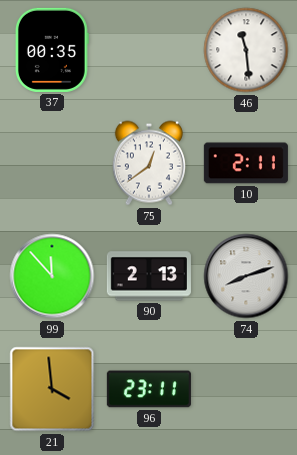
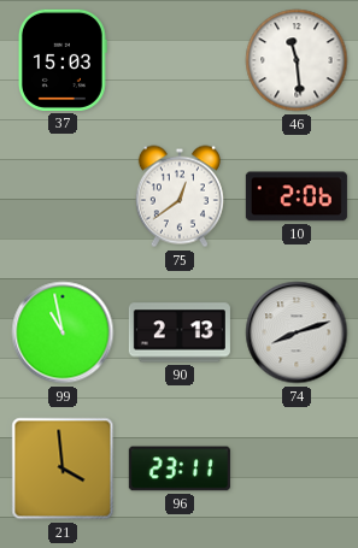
37: 00:35 -> 15:03
10: 2:11 -> 2:06
99: 11:53 -> 10:58
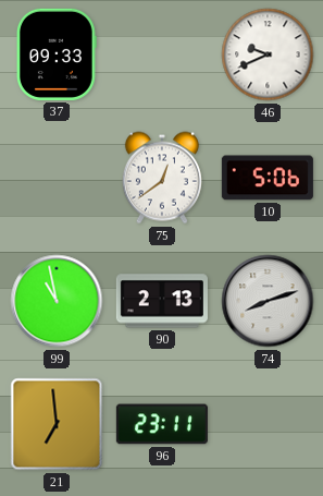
37: 15:03 -> 09:33
46: 11:29 -> 9:41
10: 2:06 -> 5:06
21: 3:59 -> 6:59
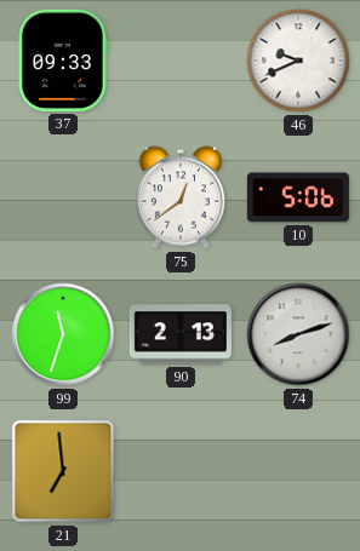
99: 10:58 -> 11:33
96: 23:11 -> none
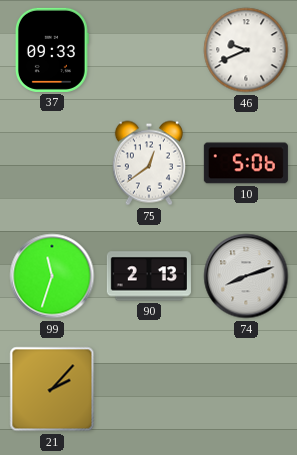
21: 6:59 -> 2:07
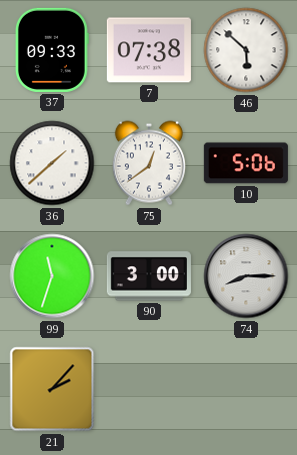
7: none -> 07:38
46: 9:41 -> 5:52
36: none -> 1:38
90: 2:13 -> 3:00
74: 8:12 -> 8:15
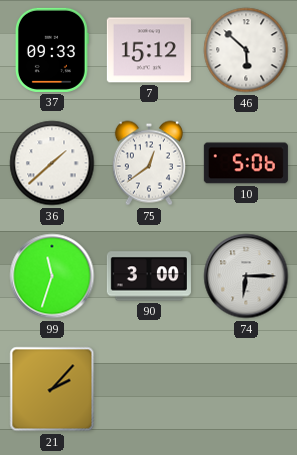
7: 07:38 -> 15:12
74: 8:15 -> 6:15
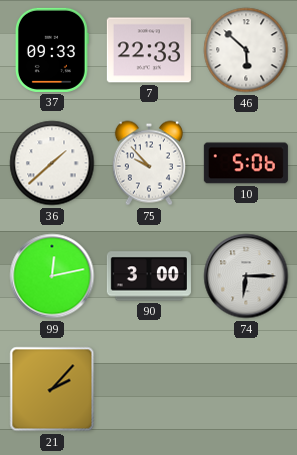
7: 15:12 -> 22:33
75: 12:39 -> 9:53
99: 11:33 -> 12:13
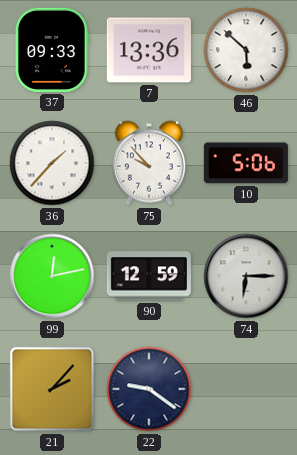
7: 22:33 -> 13:36
36: 1:38 -> 1:37
90: 3:00 -> 12:59
22: none -> 9:21
